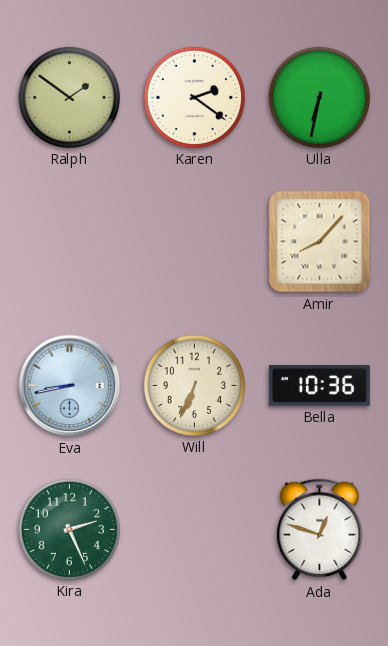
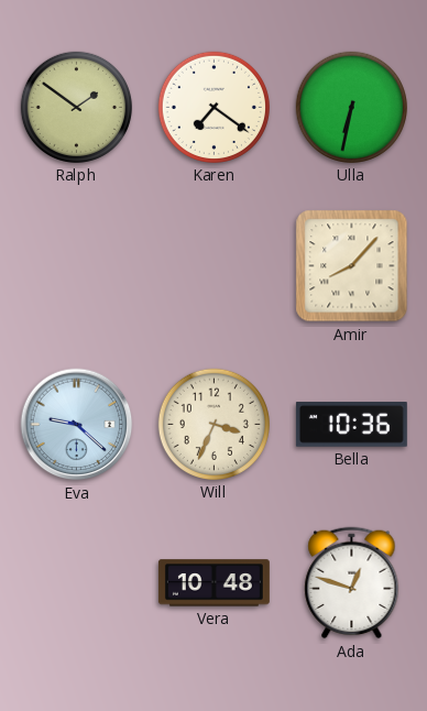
Karen: 2:21 -> 7:21
Eva: 8:43 -> 9:22
Will: 6:34 -> 3:34
Kira: 2:26 -> none
Vera: none -> 10:48
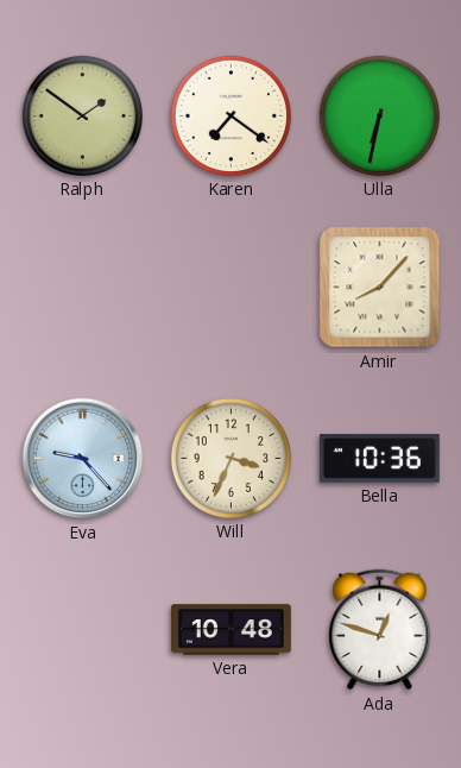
Eva: 9:22 -> 9:23
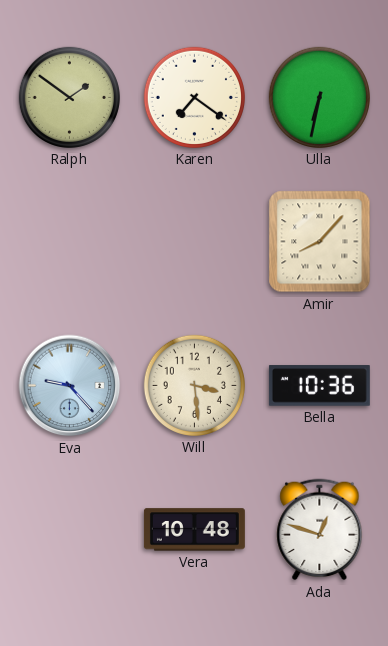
Will: 3:34 -> 3:29
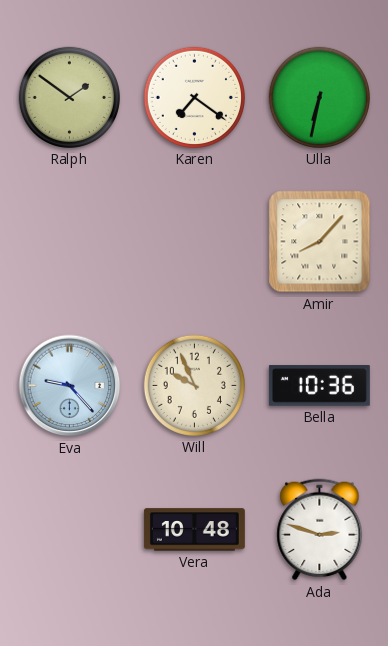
Will: 3:29 -> 9:56
Ada: 12:48 -> 2:48
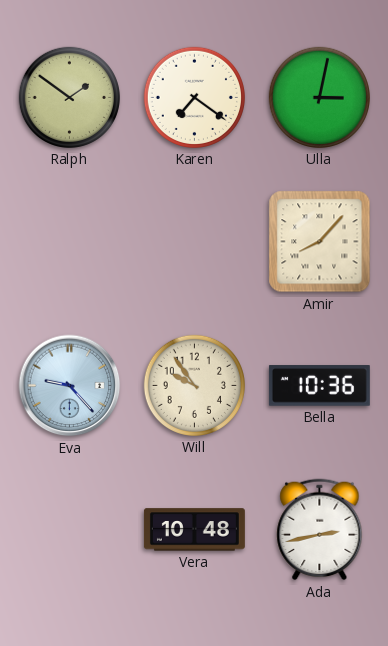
Ulla: 6:32 -> 3:02
Will: 9:56 -> 9:54
Ada: 2:48 -> 2:43
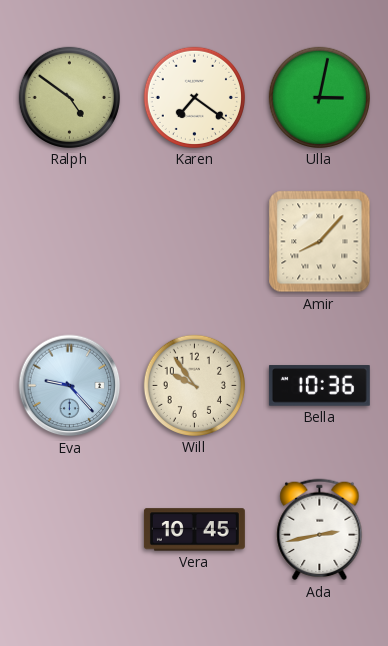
Ralph: 1:51 -> 4:51
Vera: 10:48 -> 10:45
